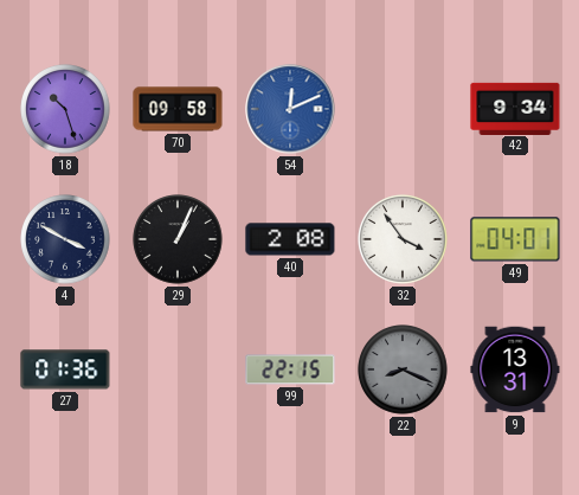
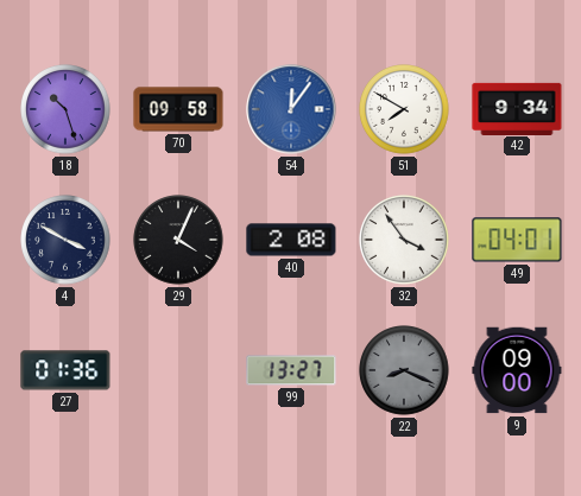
54: 12:11 -> 12:06
51: none -> 7:50
29: 1:04 -> 4:04
99: 22:15 -> 13:27
9: 13:31 -> 09:00
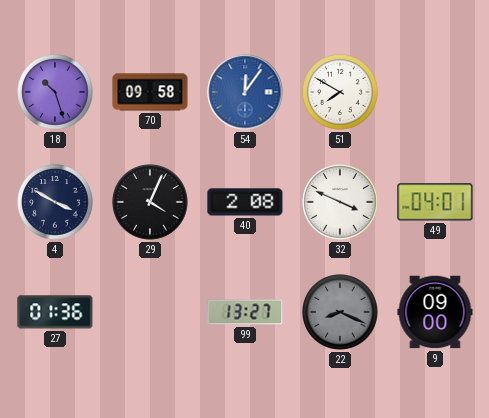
42: 9:34 -> none
32: 3:54 -> 3:49
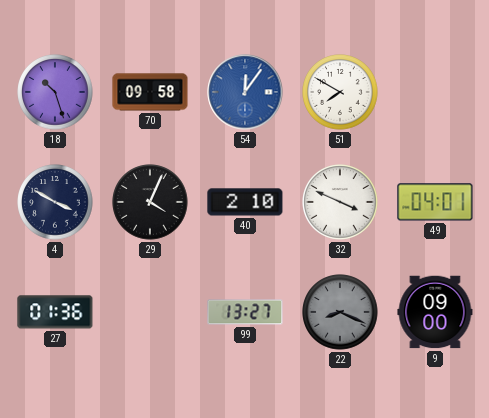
40: 2:08 -> 2:10
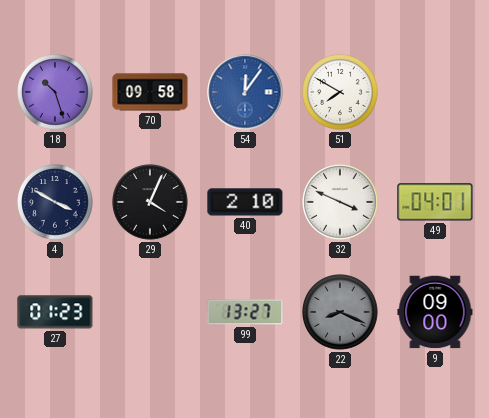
27: 01:36 -> 01:23
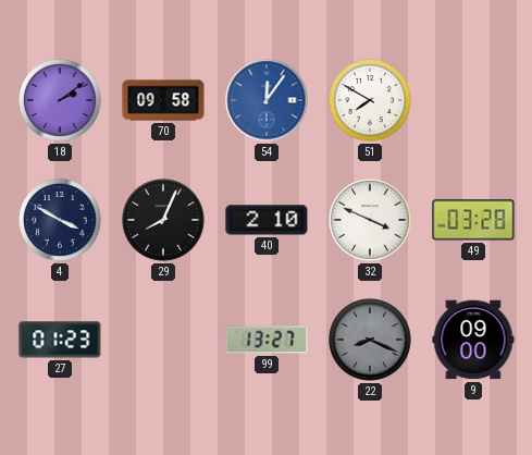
18: 10:27 -> 2:09
29: 4:04 -> 8:04
49: 04:01 -> 03:28
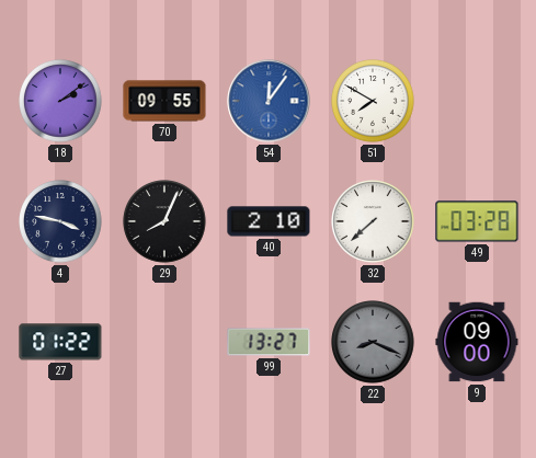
70: 09:58 -> 09:55
4: 3:50 -> 3:47
32: 3:49 -> 7:38
27: 01:23 -> 01:22
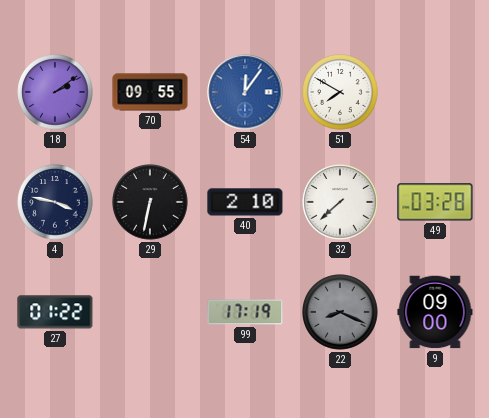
29: 8:04 -> 6:32
99: 13:27 -> 17:19
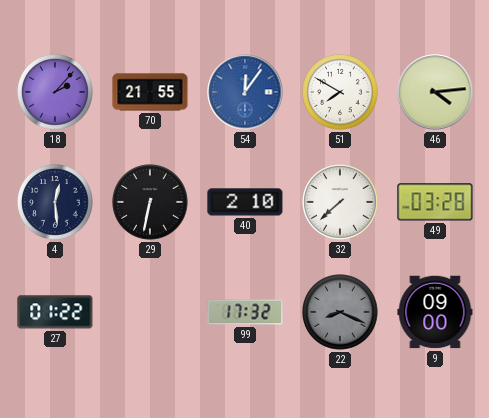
18: 2:09 -> 2:07
70: 09:55 -> 21:55
46: none -> 4:14
4: 3:47 -> 12:29
99: 17:19 -> 17:32
